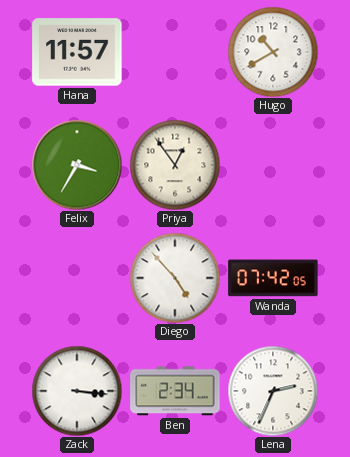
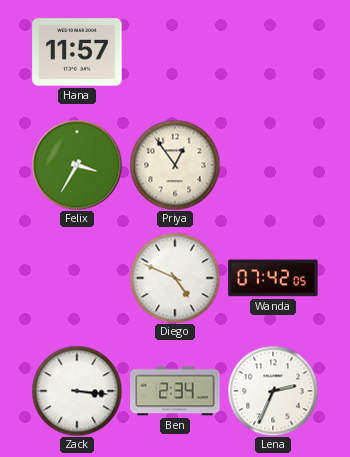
Hugo: 10:40 -> none
Diego: 4:53 -> 4:49
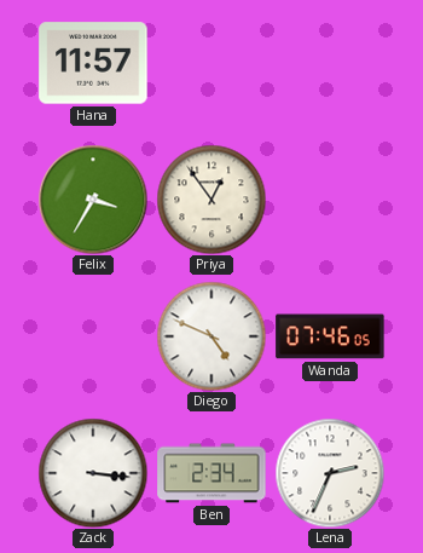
Wanda: 07:42 -> 07:46
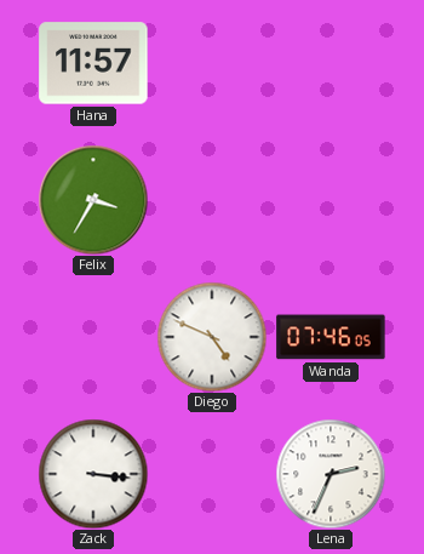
Priya: 12:54 -> none
Ben: 2:34 -> none
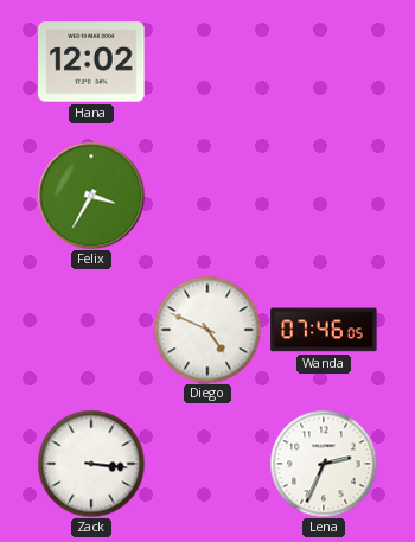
Hana: 11:57 -> 12:02
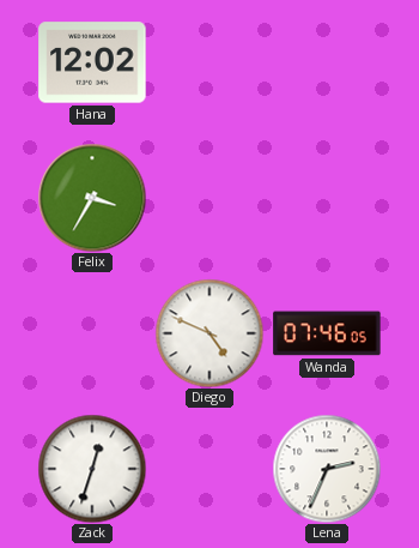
Zack: 3:16 -> 12:33
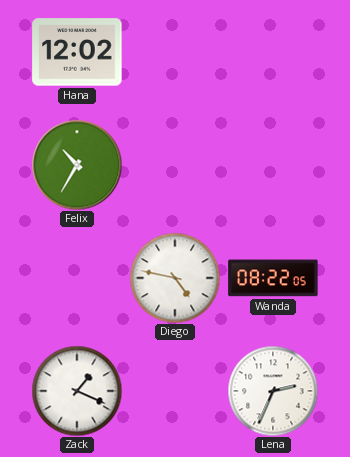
Felix: 3:35 -> 10:35
Diego: 4:49 -> 4:47
Wanda: 07:46 -> 08:22
Zack: 12:33 -> 1:19
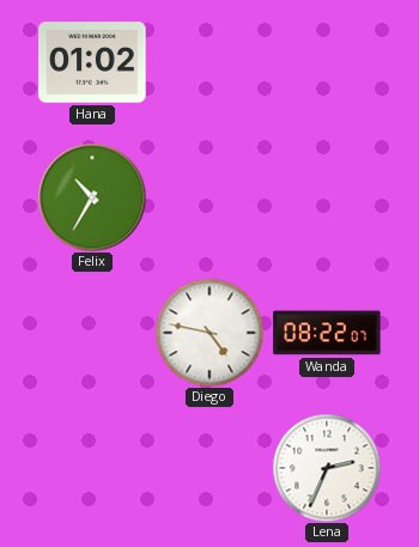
Hana: 12:02 -> 01:02
Wanda: 08:22:05 -> 08:22:07
Zack: 1:19 -> none
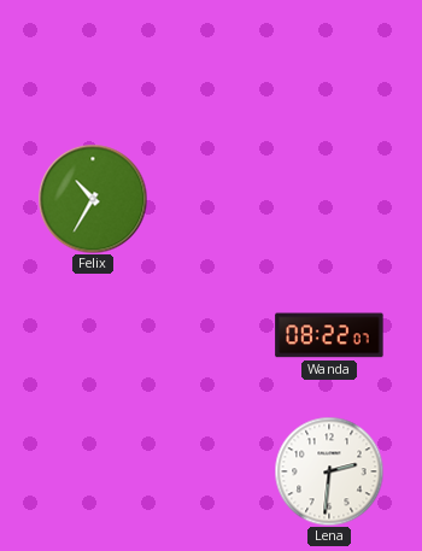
Hana: 01:02 -> none
Diego: 4:47 -> none
Lena: 2:34 -> 2:31
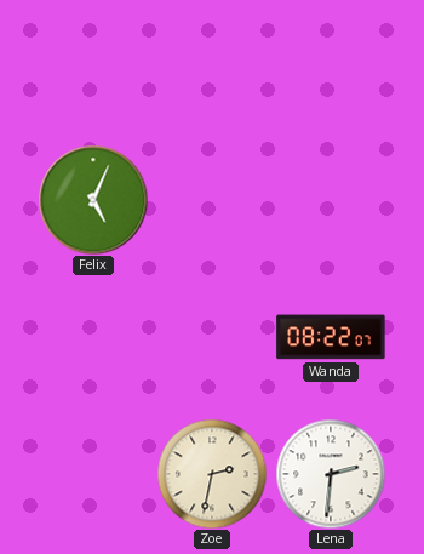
Felix: 10:35 -> 5:04
Zoe: none -> 2:32
